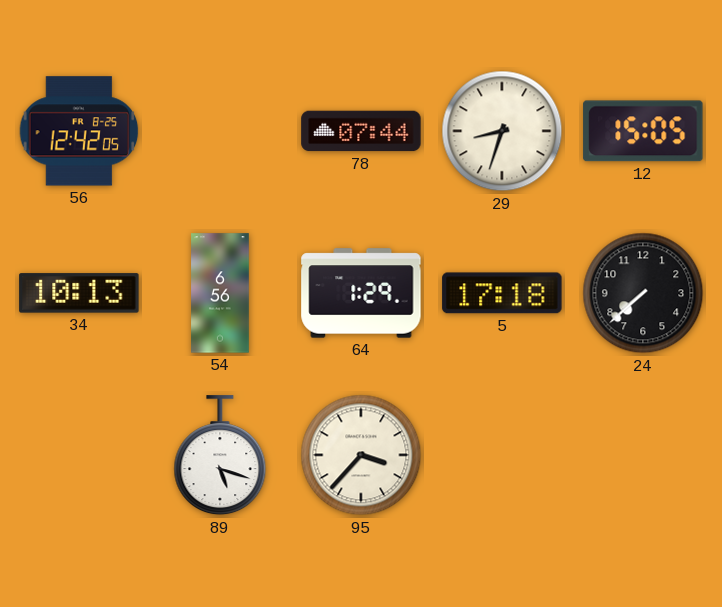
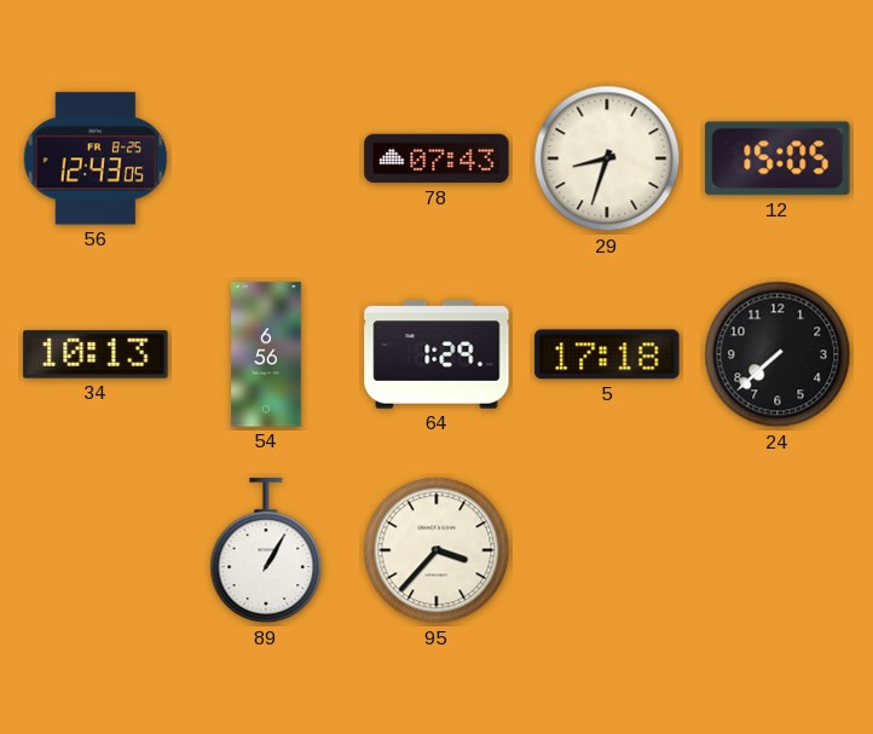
56: 12:42 -> 12:43
78: 07:44 -> 07:43
89: 5:18 -> 1:05
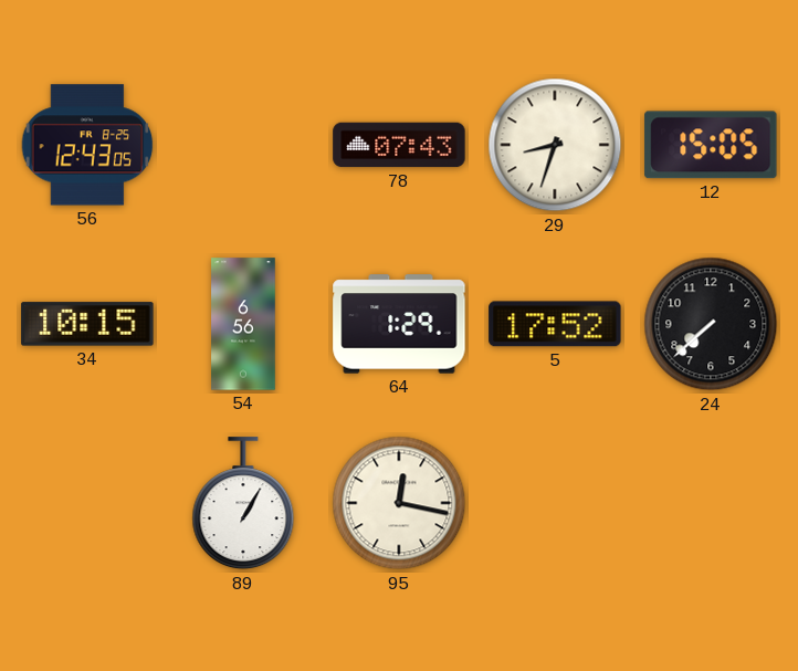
34: 10:13 -> 10:15
5: 17:18 -> 17:52
95: 3:37 -> 12:17
